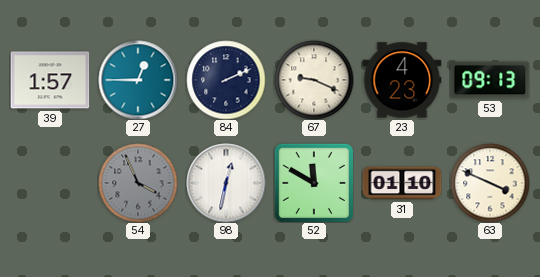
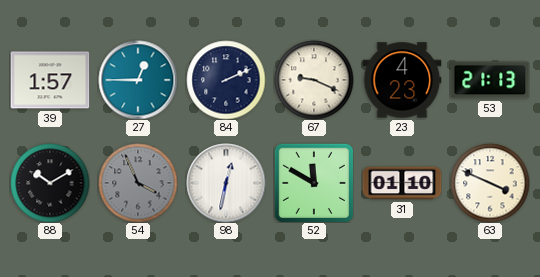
53: 09:13 -> 21:13
88: none -> 10:10
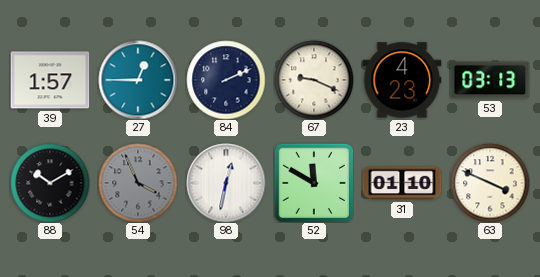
53: 21:13 -> 03:13
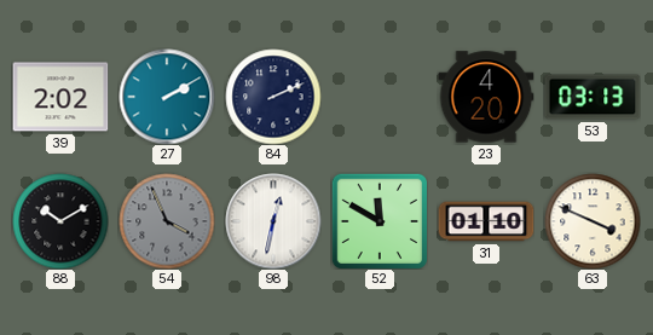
39: 1:57 -> 2:02
27: 12:45 -> 2:10
67: 9:19 -> none
23: 4:23 -> 4:20
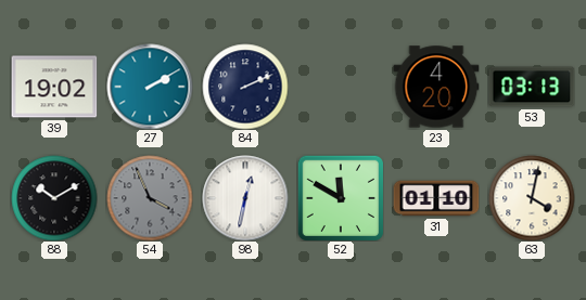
39: 2:02 -> 19:02
63: 3:49 -> 4:02
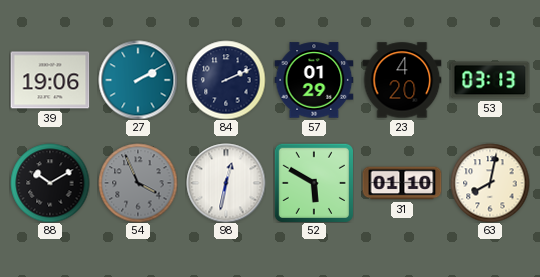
39: 19:02 -> 19:06
57: none -> 01:29
52: 11:50 -> 5:50
63: 4:02 -> 8:02
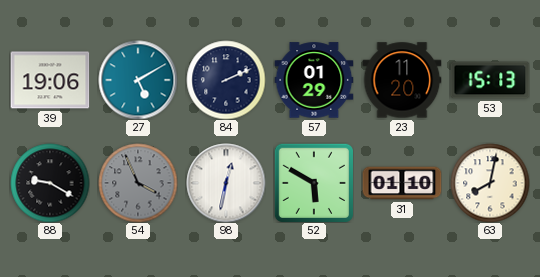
27: 2:10 -> 5:10
23: 4:20 -> 11:20
53: 03:13 -> 15:13
88: 10:10 -> 9:20
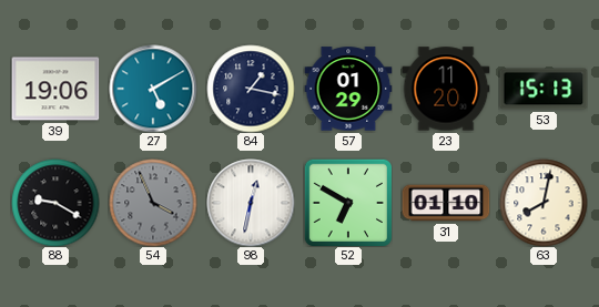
84: 2:11 -> 1:17
52: 5:50 -> 6:50
